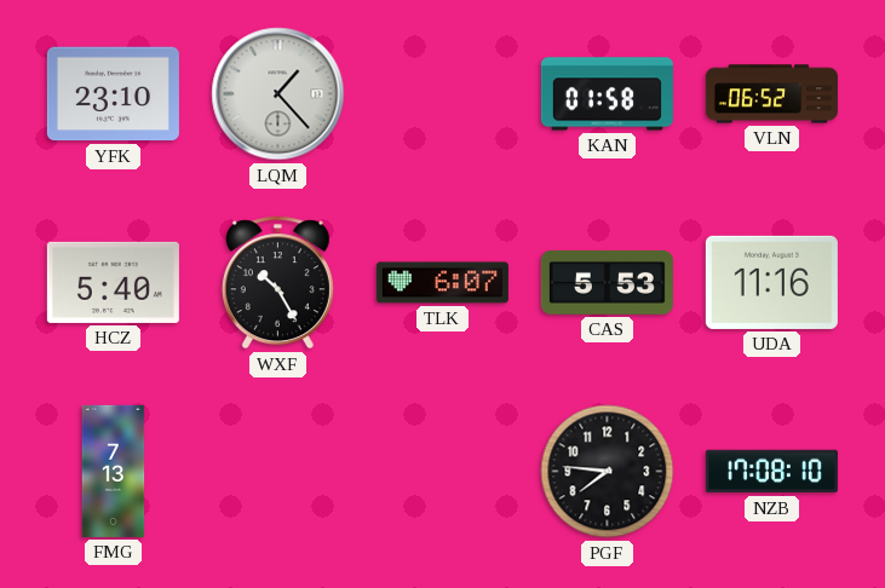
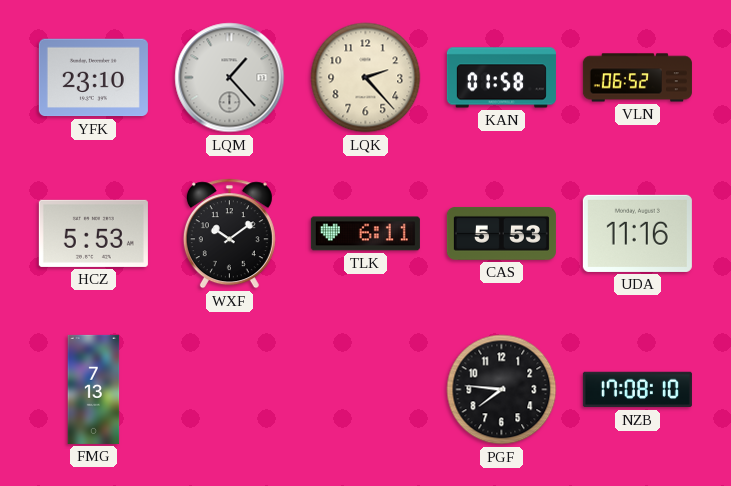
LQK: none -> 2:23
HCZ: 5:40 -> 5:53
WXF: 10:25 -> 10:09
TLK: 6:07 -> 6:11
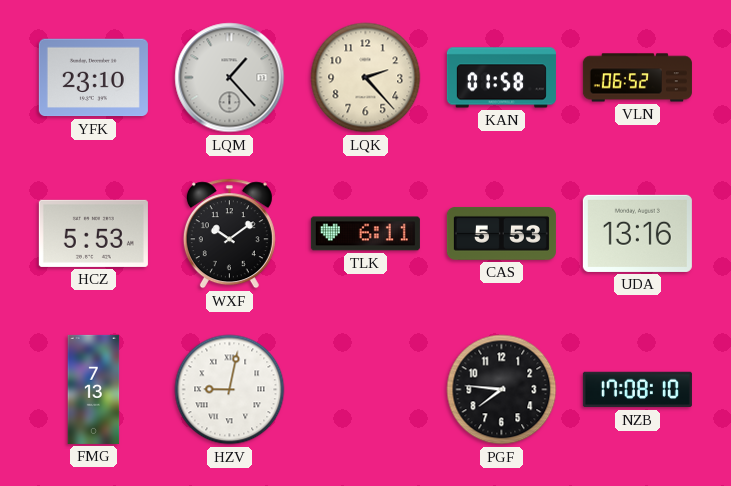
UDA: 11:16 -> 13:16
HZV: none -> 9:02
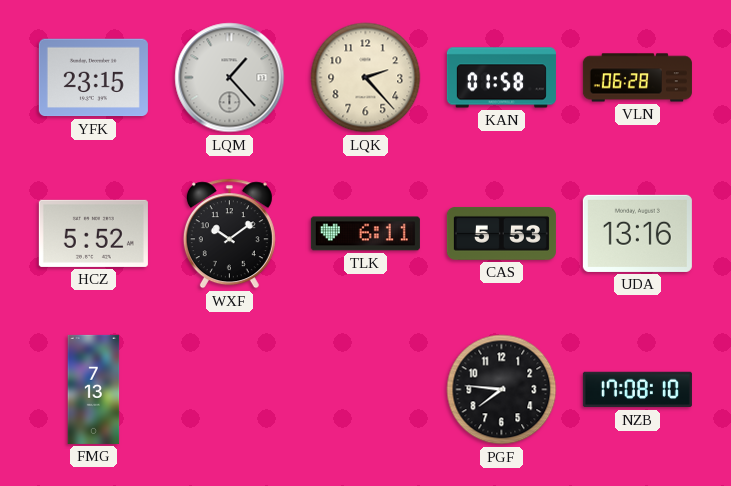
YFK: 23:10 -> 23:15
VLN: 06:52 -> 06:28
HCZ: 5:53 -> 5:52
HZV: 9:02 -> none
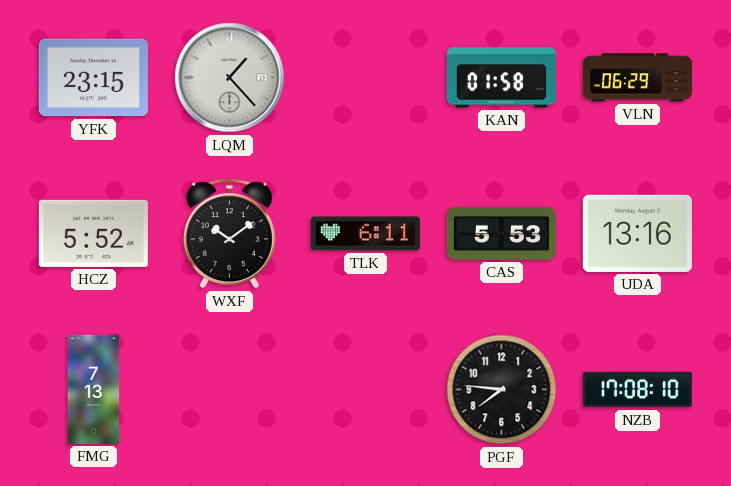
LQK: 2:23 -> none
VLN: 06:28 -> 06:29
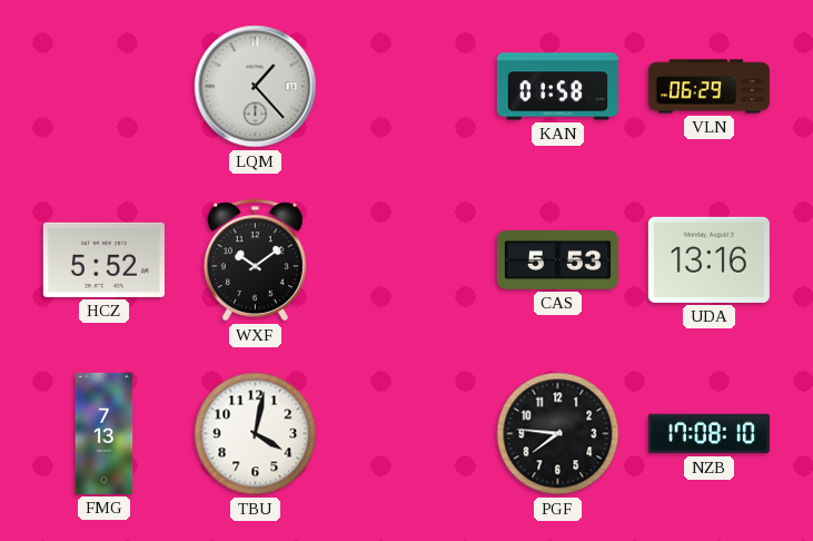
YFK: 23:15 -> none
TLK: 6:11 -> none
TBU: none -> 4:02
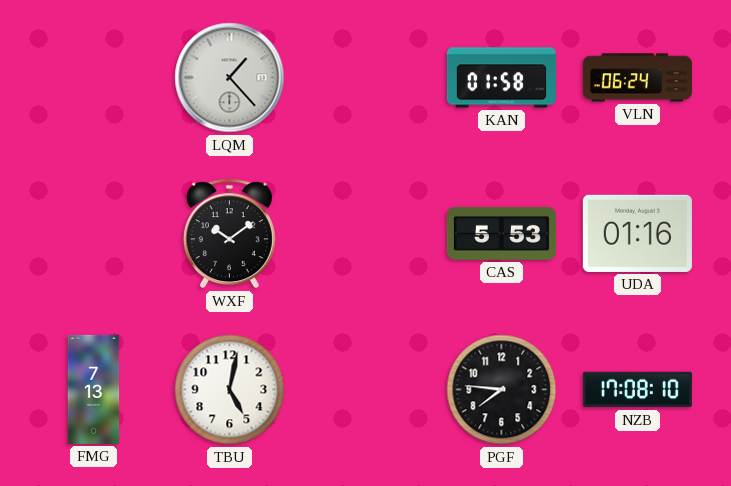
VLN: 06:29 -> 06:24
HCZ: 5:52 -> none
UDA: 13:16 -> 01:16
TBU: 4:02 -> 5:02
